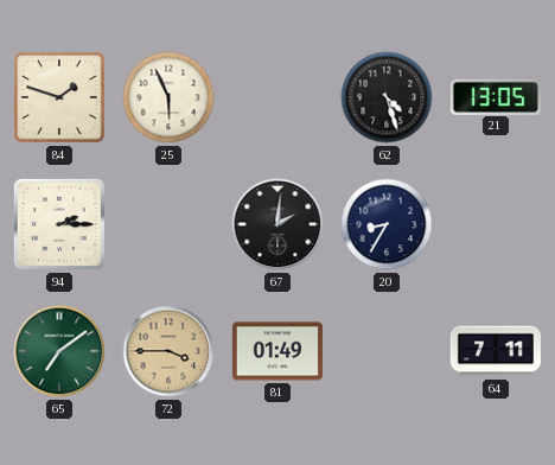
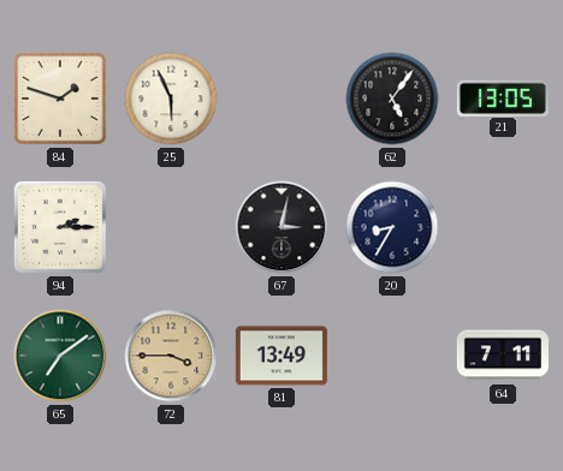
62: 4:27 -> 5:06
67: 2:01 -> 3:02
81: 01:49 -> 13:49
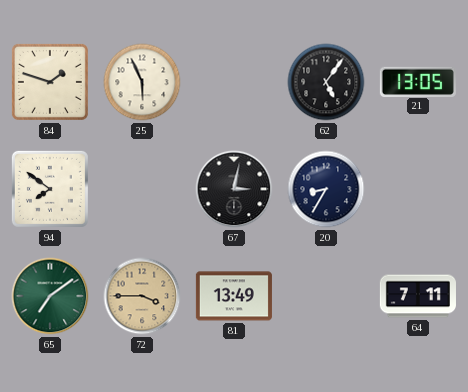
94: 2:15 -> 7:51
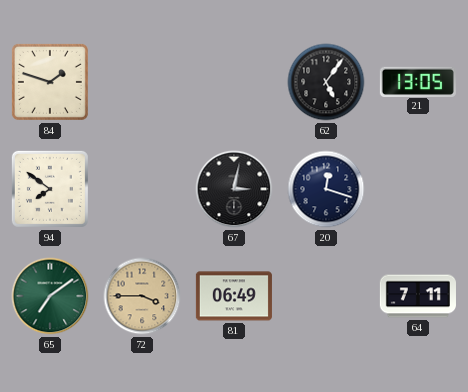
25: 5:56 -> none
20: 8:35 -> 12:18
81: 13:49 -> 06:49
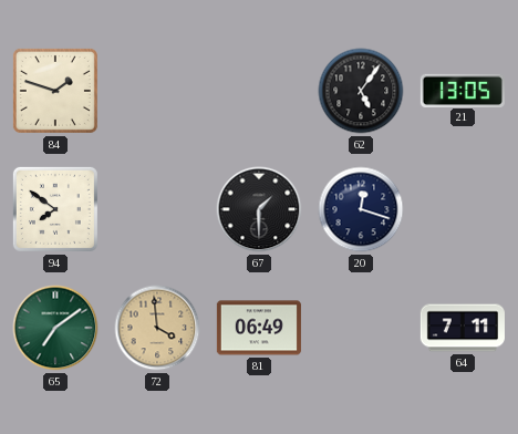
67: 3:02 -> 1:30
72: 3:45 -> 3:59
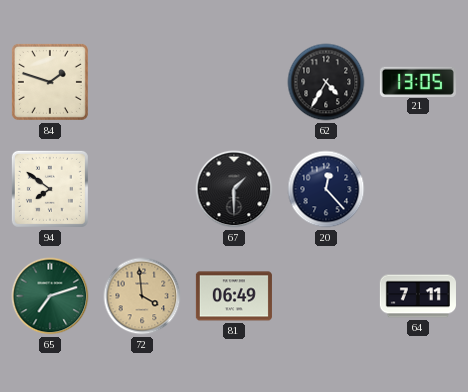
62: 5:06 -> 4:35
20: 12:18 -> 12:23
65: 7:09 -> 7:12
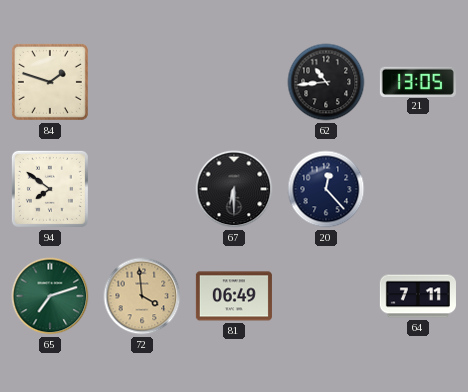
62: 4:35 -> 10:44
67: 1:30 -> 6:30
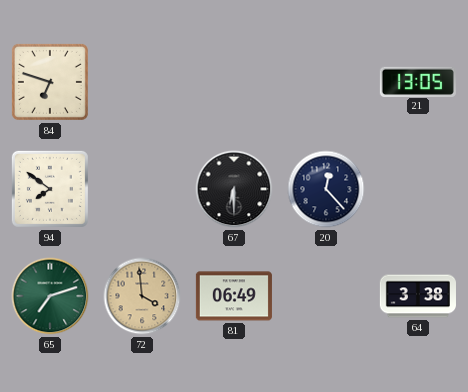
84: 1:48 -> 6:48
62: 10:44 -> none
64: 7:11 -> 3:38
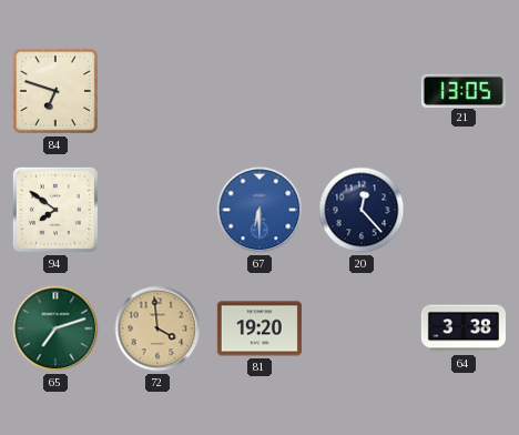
67 dial: black -> blue
81: 06:49 -> 19:20
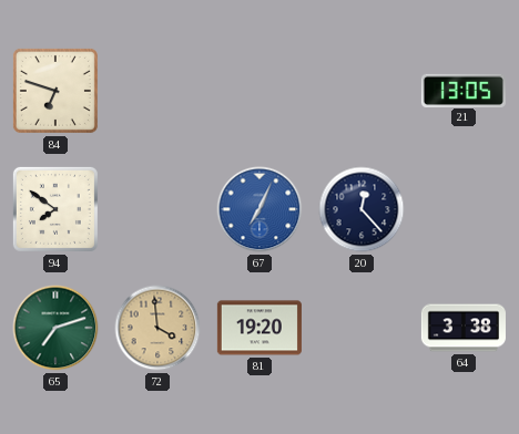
67: 6:30 -> 7:04
